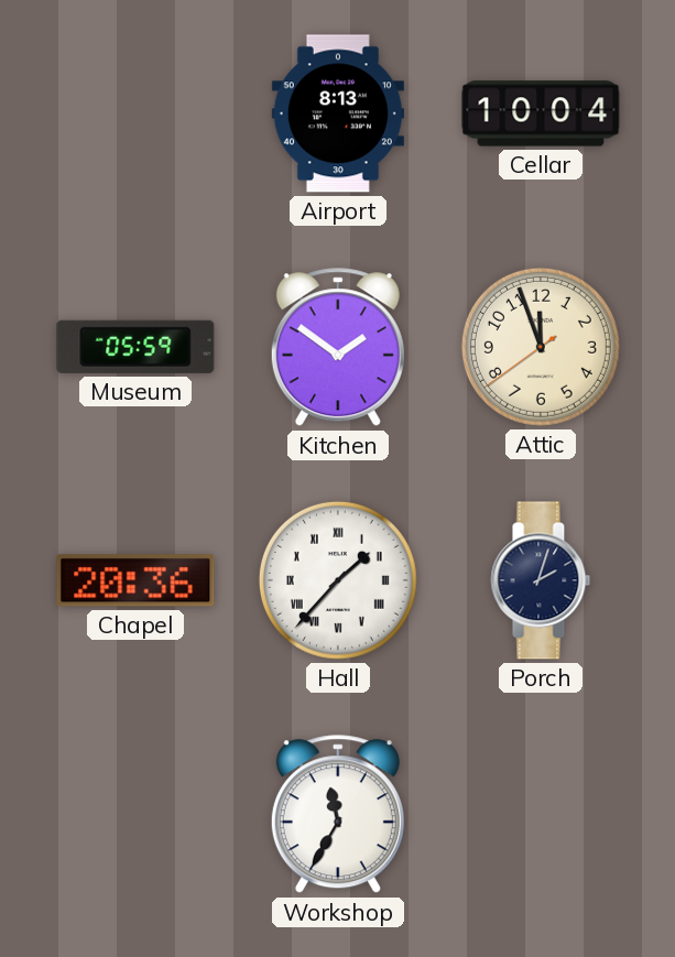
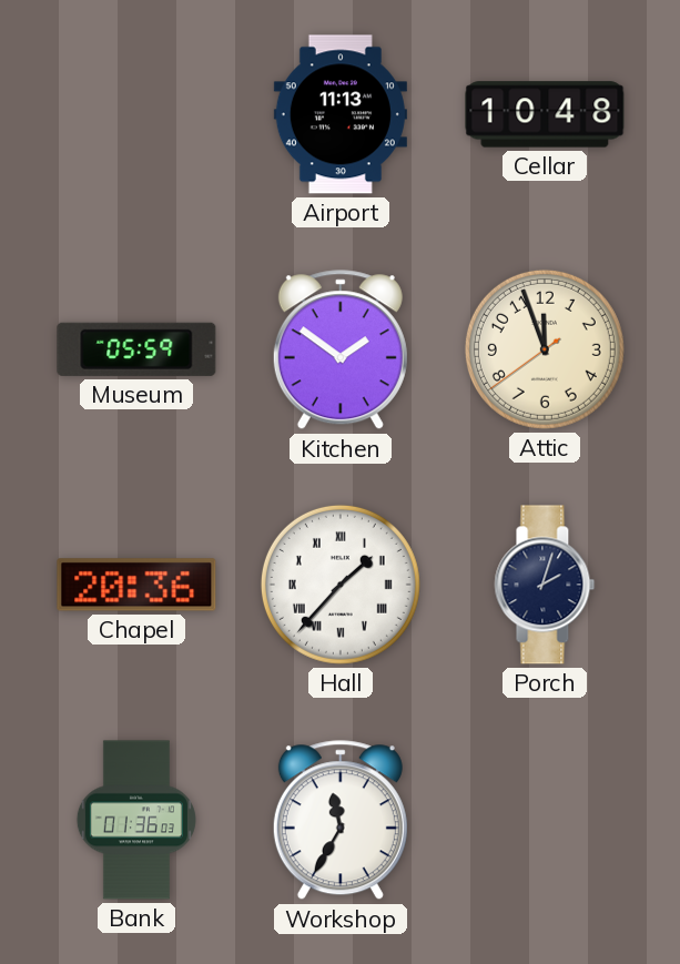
Airport: 8:13 -> 11:13
Cellar: 10:04 -> 10:48
Bank: none -> 01:36
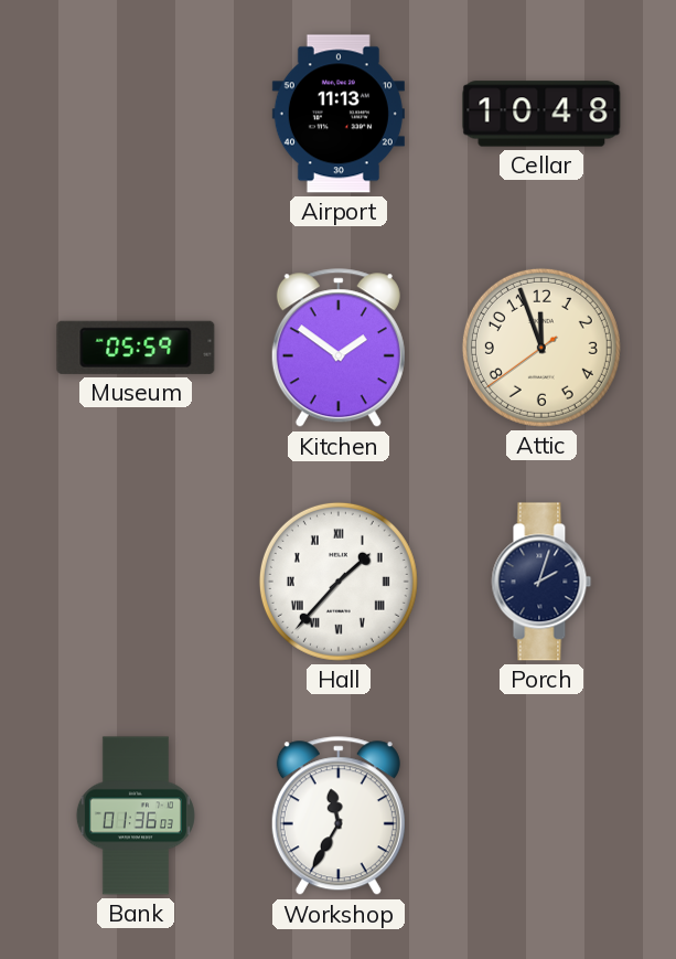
Chapel: 20:36 -> none
